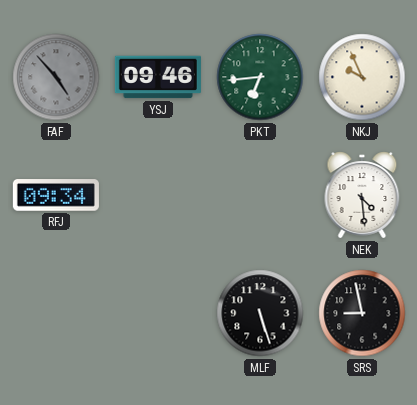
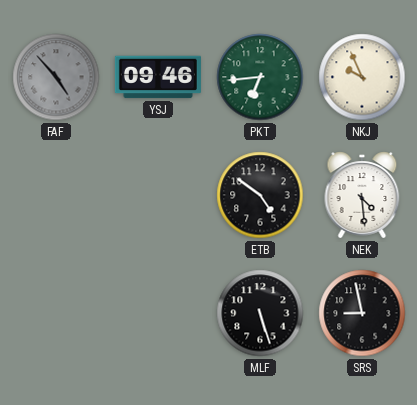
RFJ: 09:34 -> none
ETB: none -> 4:51
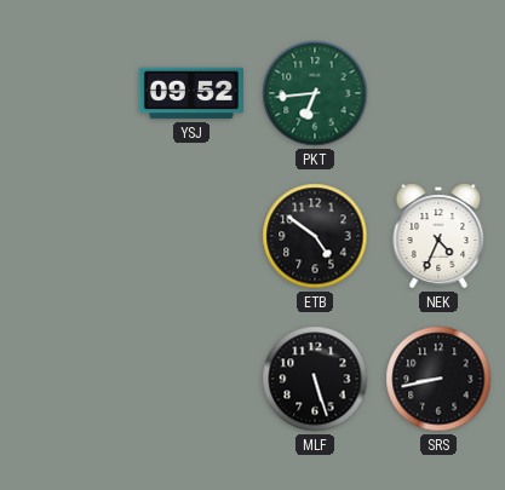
FAF: 4:53 -> none
YSJ: 09:46 -> 09:52
NKJ: 9:56 -> none
NEK: 4:29 -> 4:34
SRS: 8:58 -> 8:43
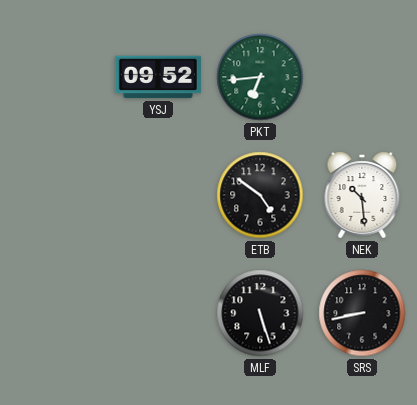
NEK: 4:34 -> 10:29
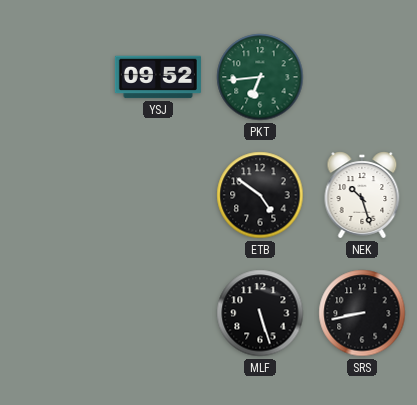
NEK: 10:29 -> 10:27
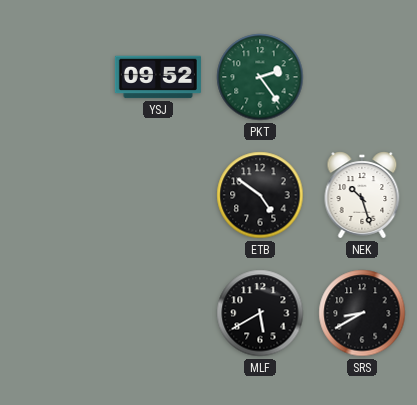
PKT: 6:44 -> 2:24
MLF: 5:27 -> 5:40
SRS: 8:43 -> 8:40
